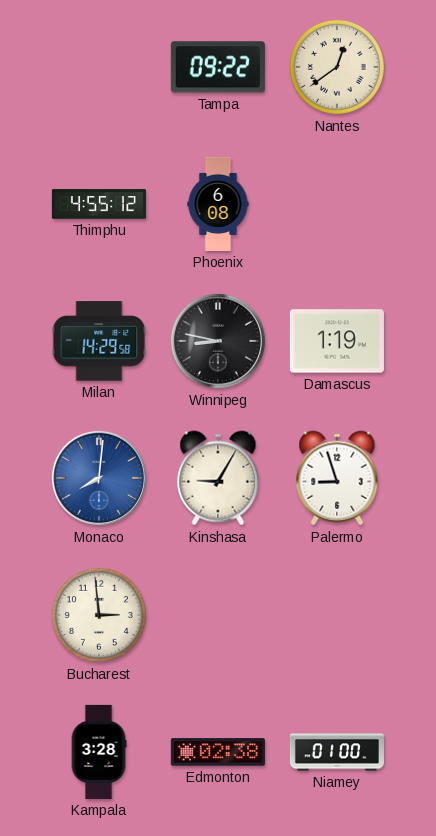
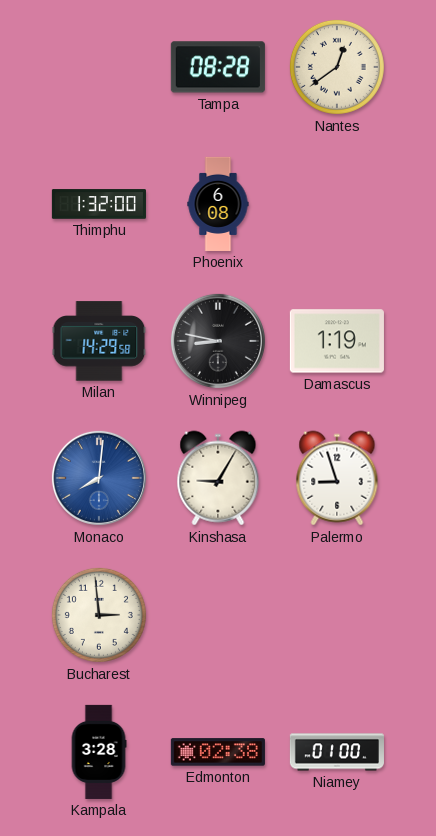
Tampa: 09:22 -> 08:28
Thimphu: 4:55 -> 1:32
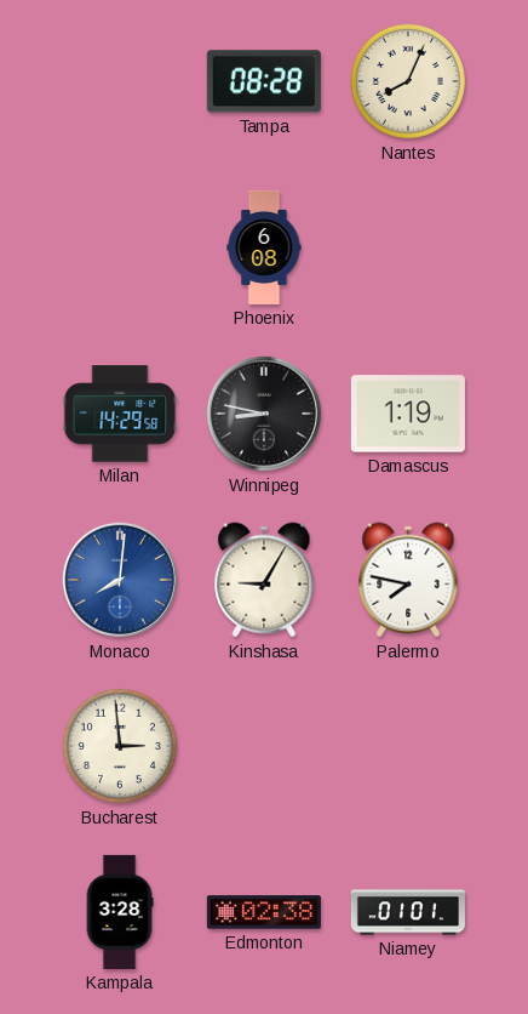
Nantes: 12:39 -> 8:04
Thimphu: 1:32 -> none
Palermo: 8:57 -> 7:47
Niamey: 01:00 -> 01:01
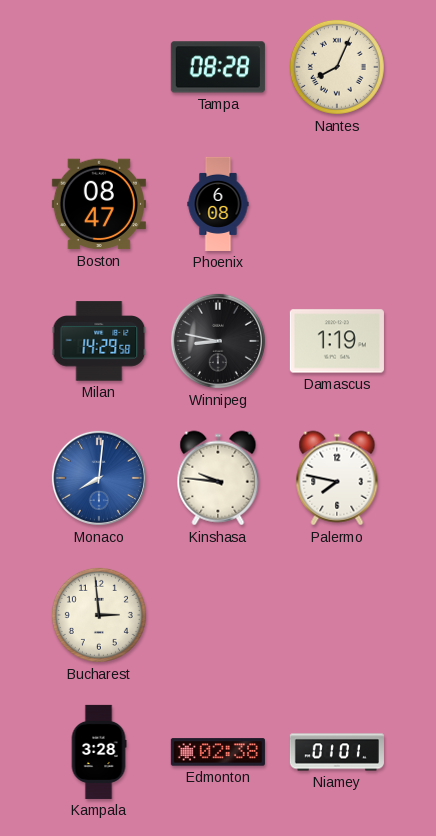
Boston: none -> 08:47
Kinshasa: 9:05 -> 9:46
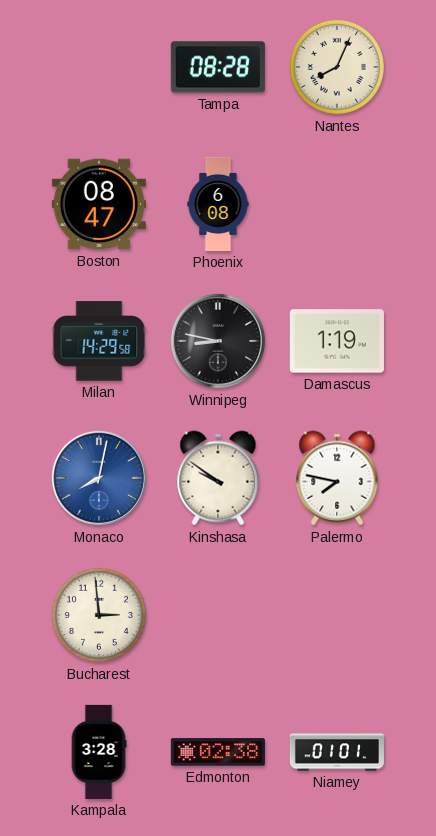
Monaco: 8:01 -> 8:02
Kinshasa: 9:46 -> 9:51
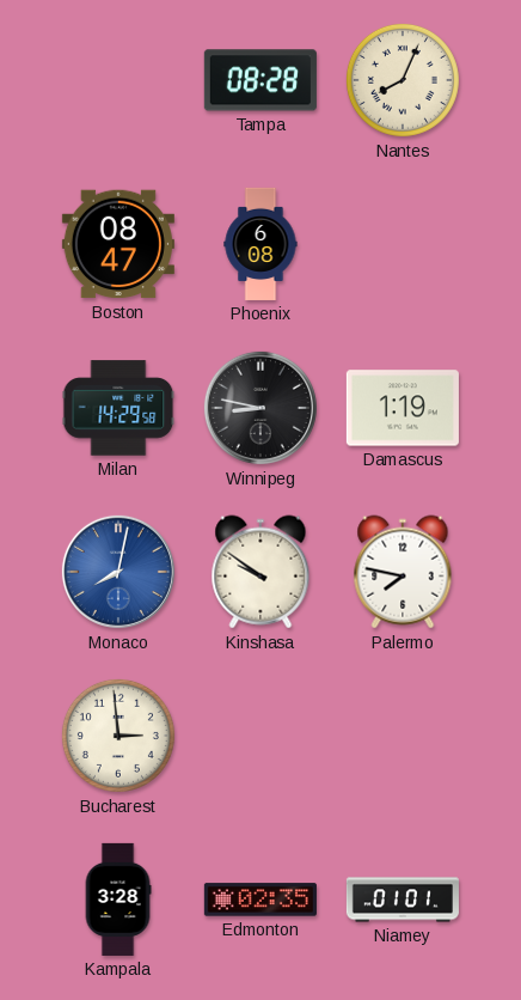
Edmonton: 02:38 -> 02:35
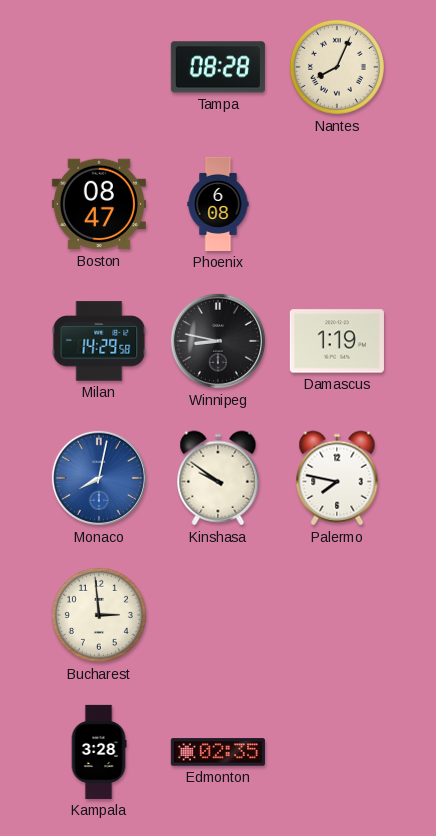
Niamey: 01:01 -> none
